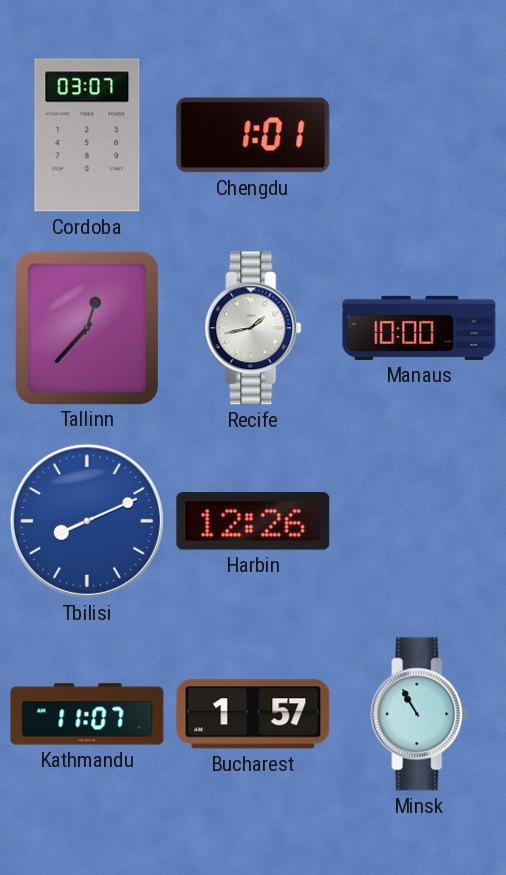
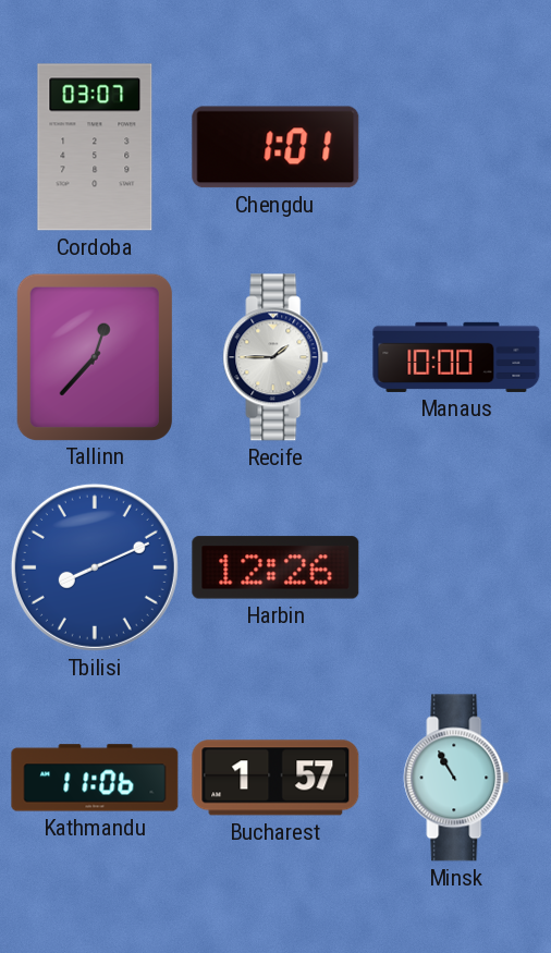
Recife: 1:43 -> 1:45
Kathmandu: 11:07 -> 11:06
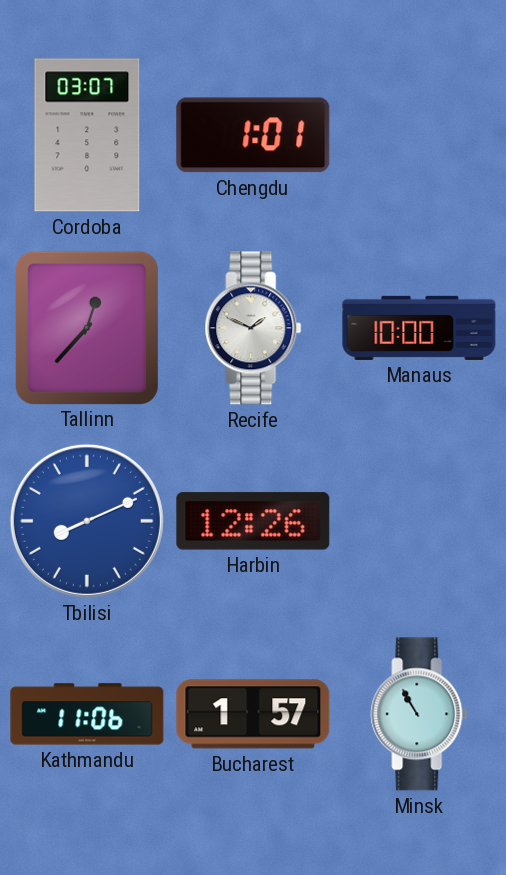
Recife: 1:45 -> 1:49
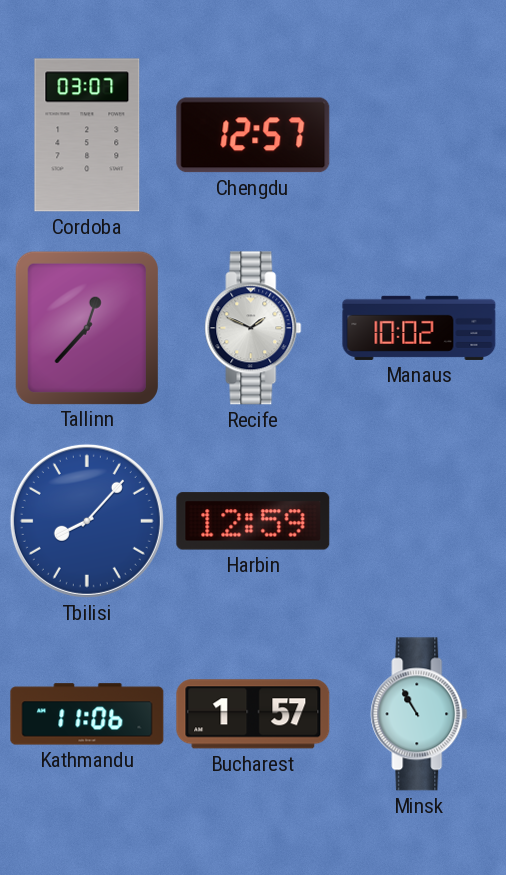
Chengdu: 1:01 -> 12:57
Manaus: 10:00 -> 10:02
Tbilisi: 8:11 -> 8:07
Harbin: 12:26 -> 12:59
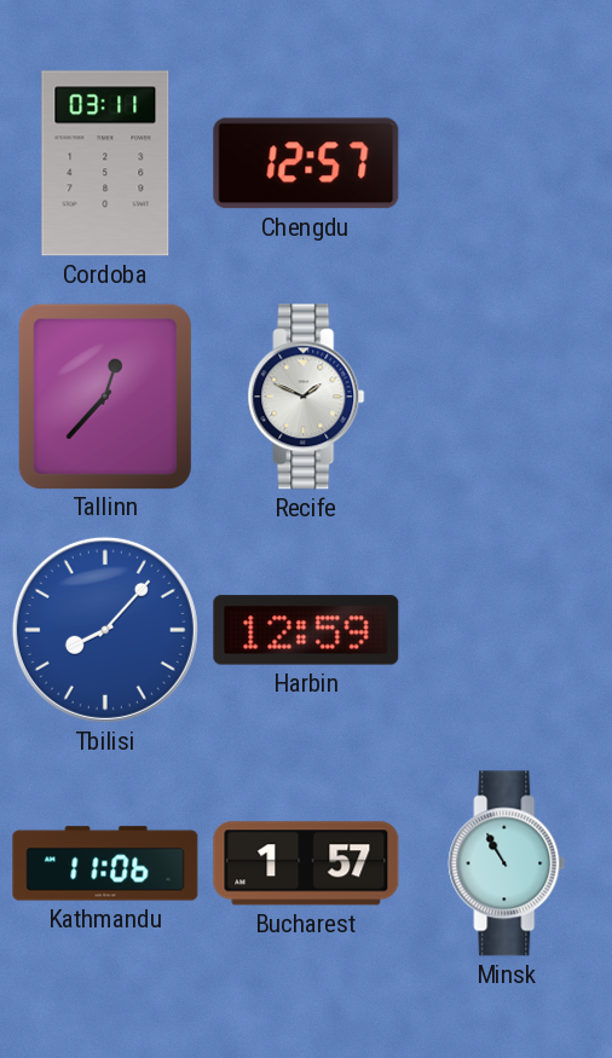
Cordoba: 03:07 -> 03:11
Manaus: 10:02 -> none
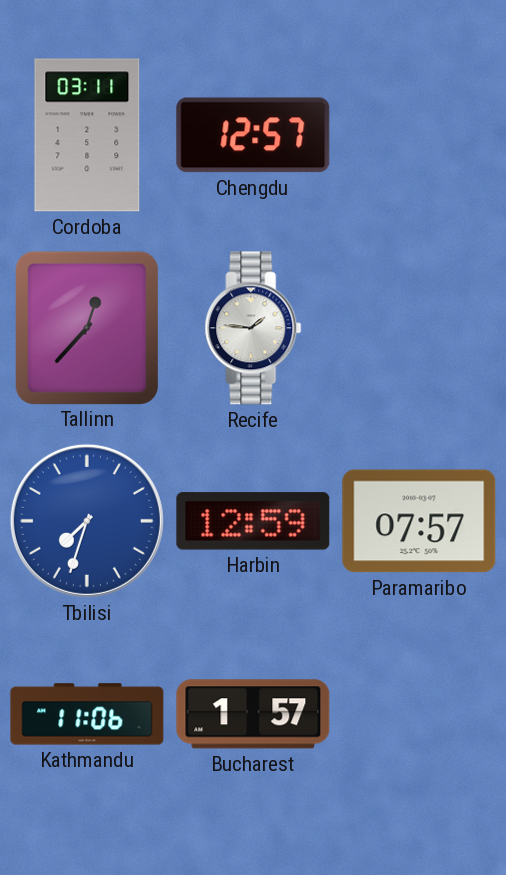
Recife: 1:49 -> 1:46
Tbilisi: 8:07 -> 7:33
Paramaribo: none -> 07:57
Minsk: 10:55 -> none
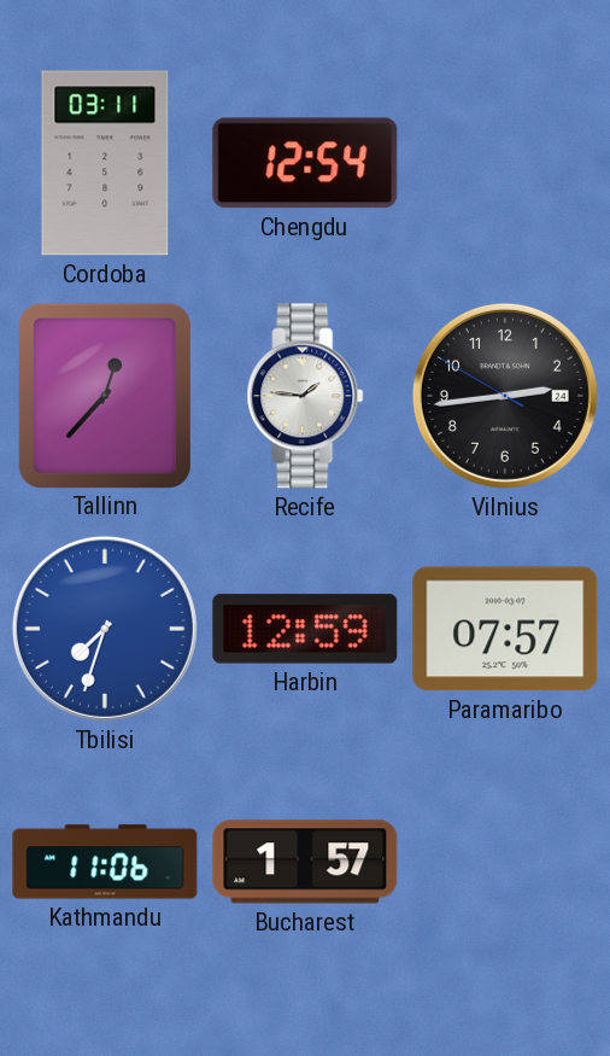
Chengdu: 12:57 -> 12:54
Vilnius: none -> 2:43
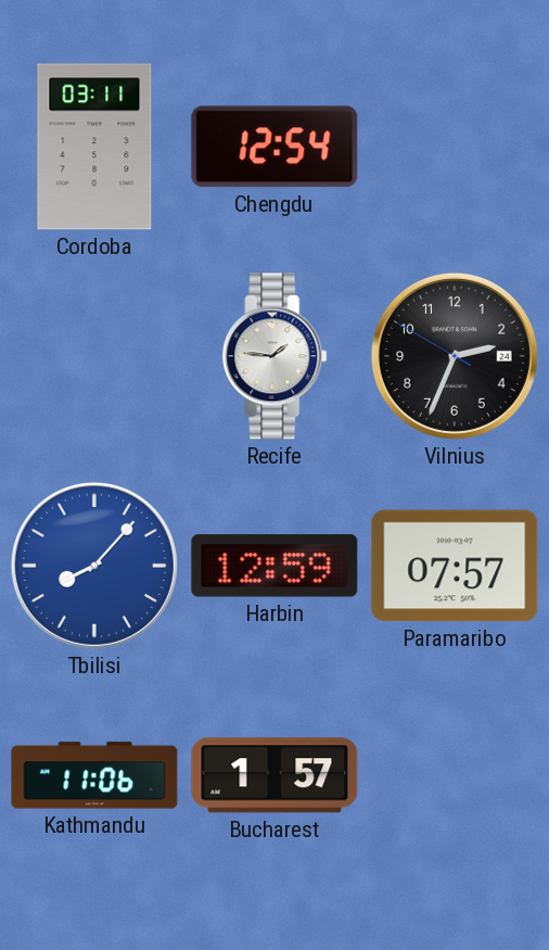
Tallinn: 12:37 -> none
Vilnius: 2:43 -> 2:33
Tbilisi: 7:33 -> 8:07
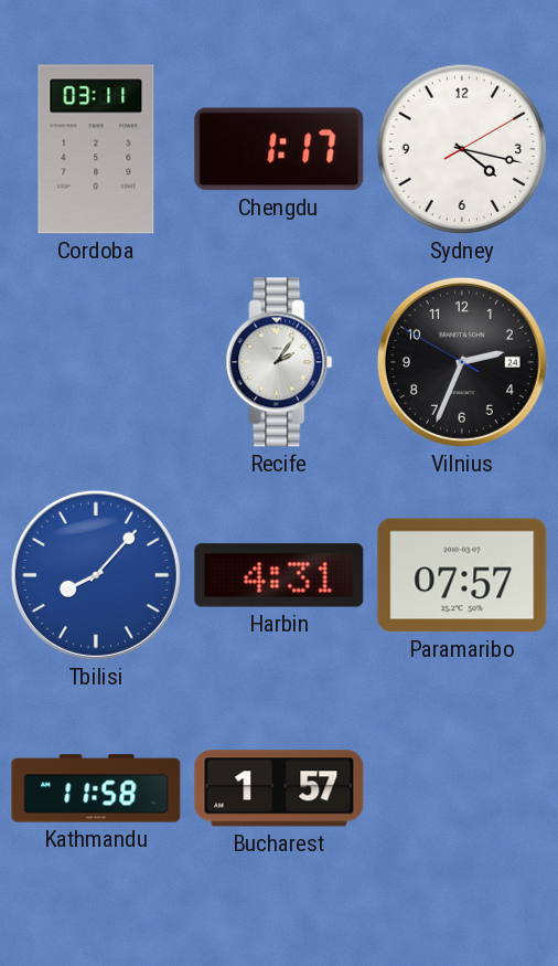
Chengdu: 12:54 -> 1:17
Sydney: none -> 4:17
Recife: 1:46 -> 2:06
Harbin: 12:59 -> 4:31
Kathmandu: 11:06 -> 11:58
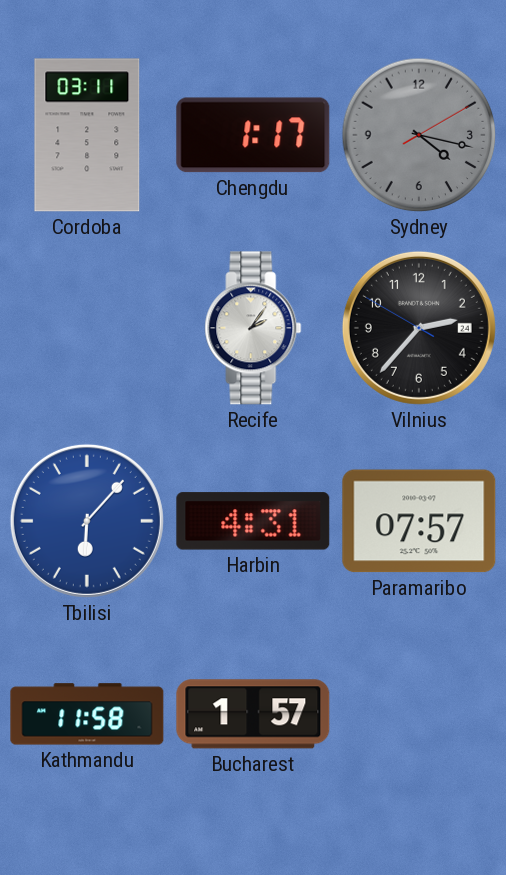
Sydney dial: white -> grey
Vilnius: 2:33 -> 2:36
Tbilisi: 8:07 -> 6:07
